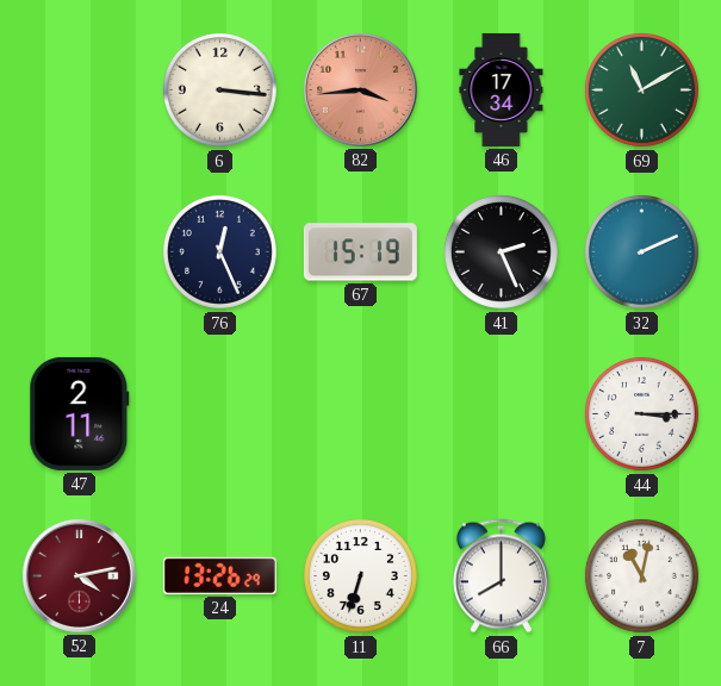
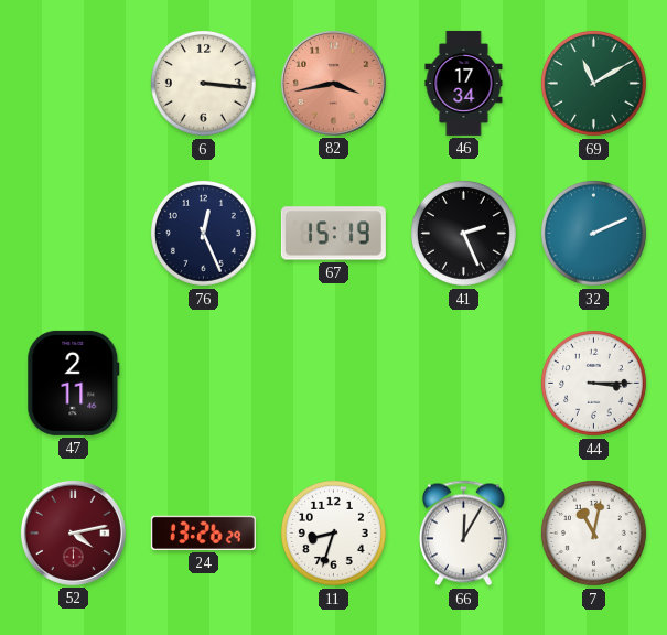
82: 3:44 -> 3:43
11: 6:33 -> 8:33
66: 8:00 -> 12:05
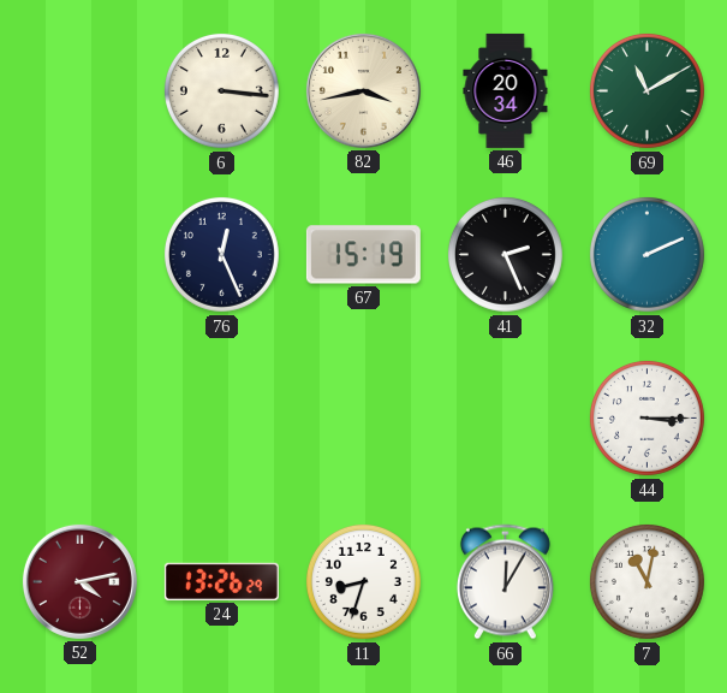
82 dial: salmon -> cream
46: 17:34 -> 20:34
47: 2:11 -> none
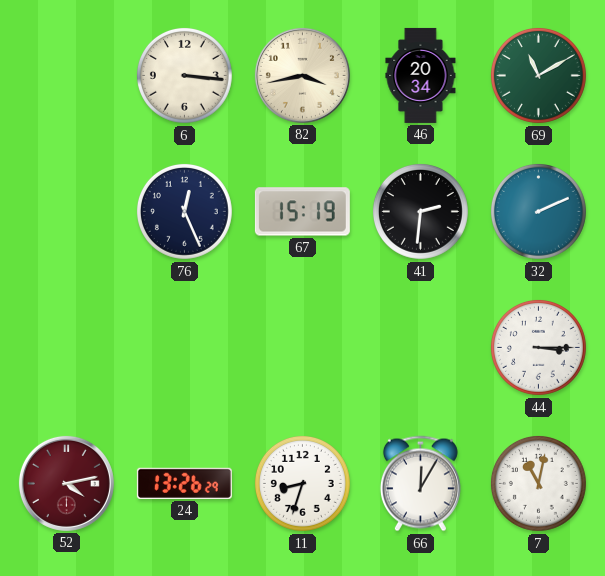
41: 2:26 -> 2:31
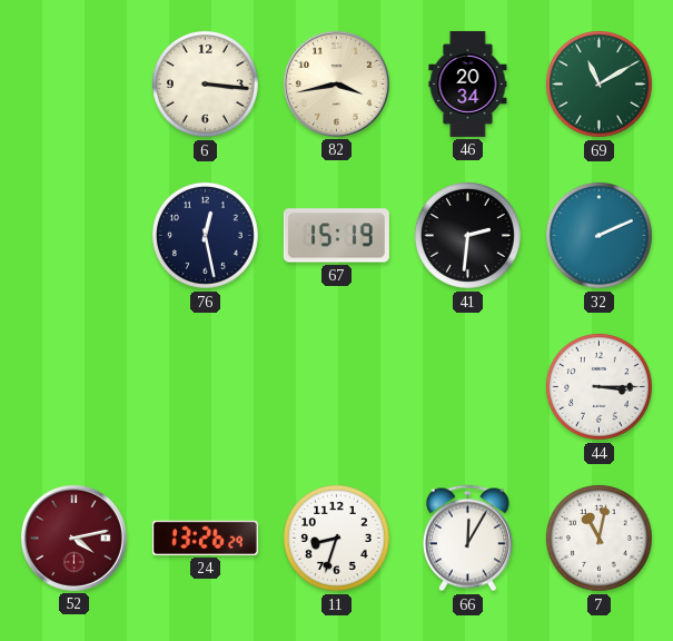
76: 12:26 -> 12:28
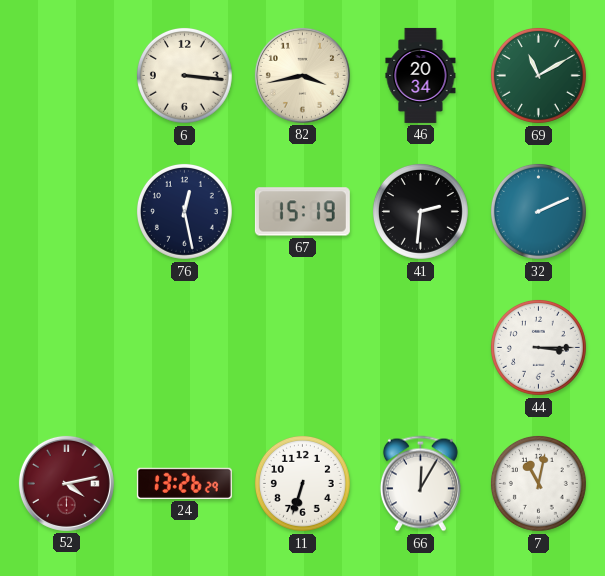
11: 8:33 -> 6:33
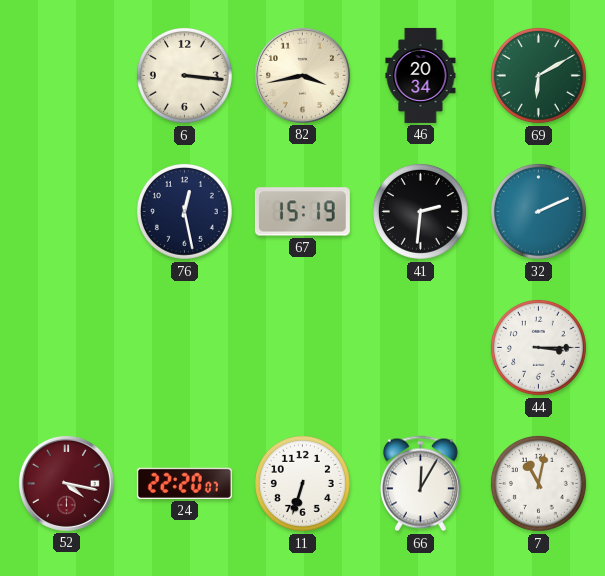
69: 11:10 -> 6:10
52: 4:13 -> 4:17
24: 13:26 -> 22:20
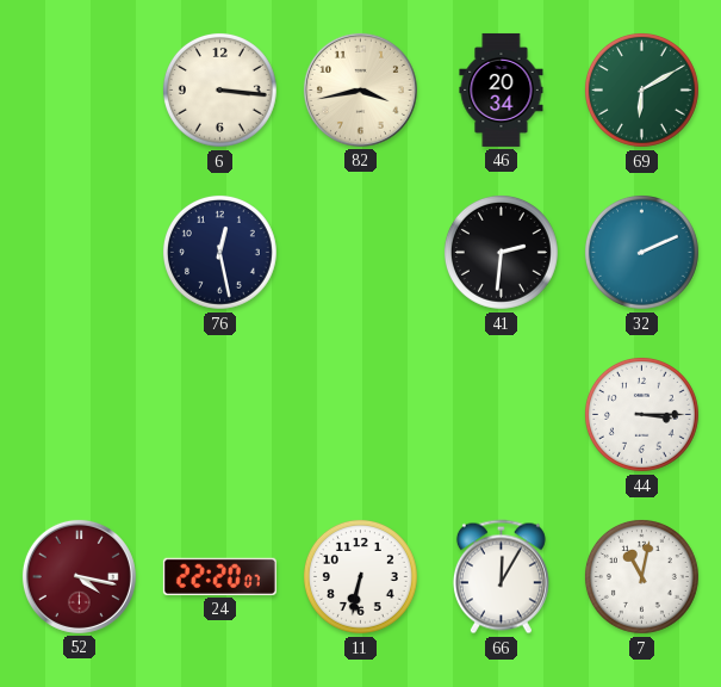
67: 15:19 -> none
11: 6:33 -> 6:32
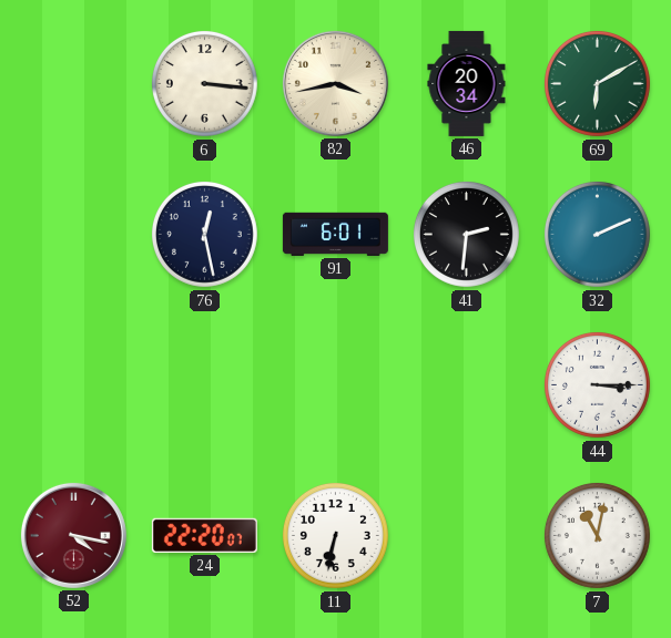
91: none -> 6:01
66: 12:05 -> none
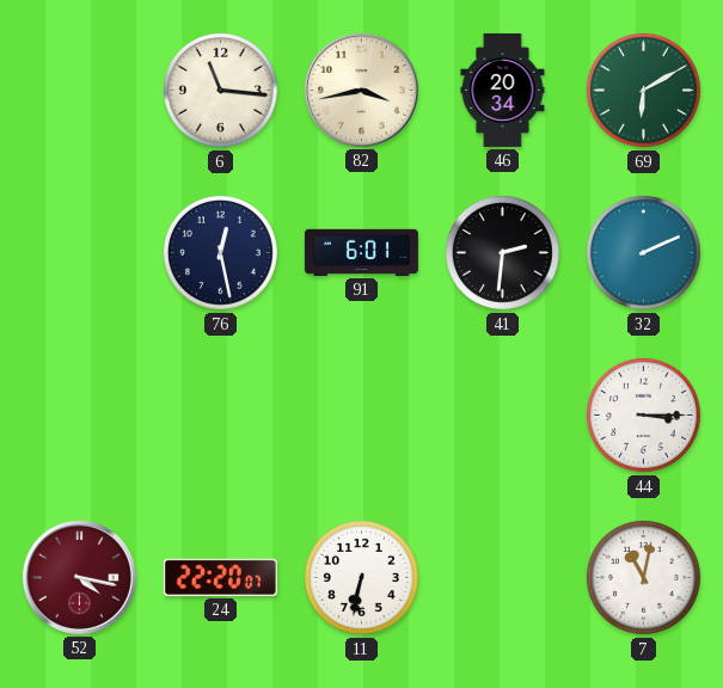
6: 3:16 -> 11:16
